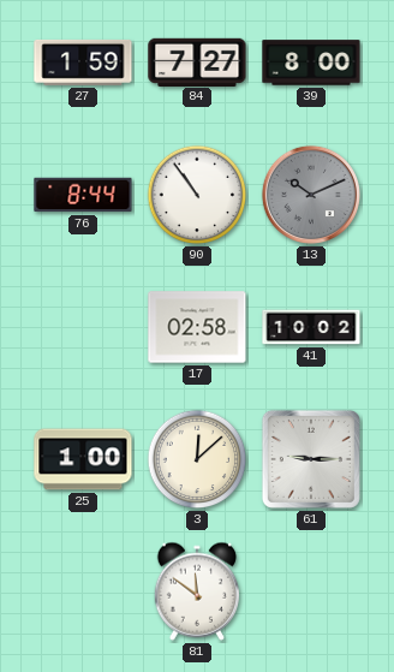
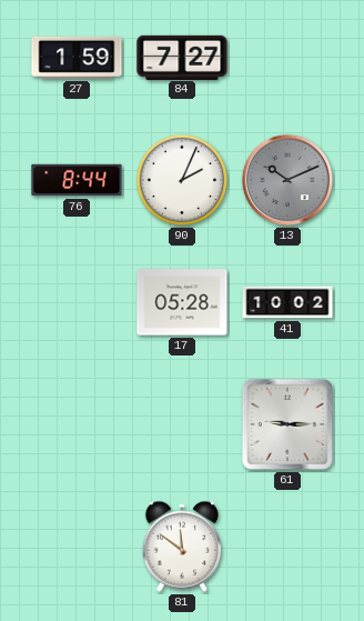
39: 8:00 -> none
90: 10:54 -> 2:04
17: 02:58 -> 05:28
25: 1:00 -> none
3: 12:08 -> none
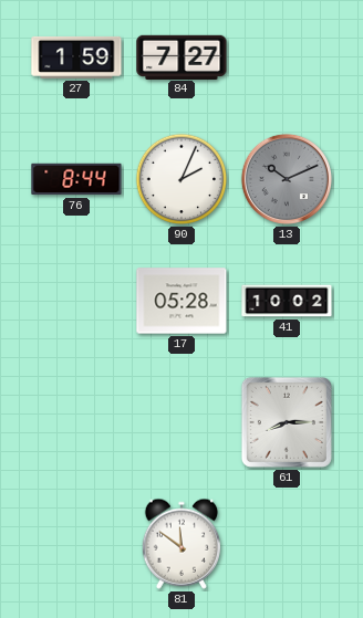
61: 9:15 -> 8:15
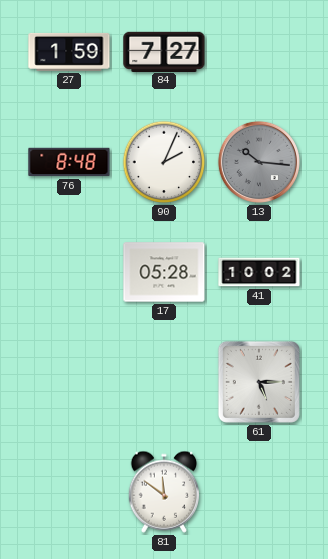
76: 8:44 -> 8:48
13: 10:11 -> 10:16
61: 8:15 -> 5:15
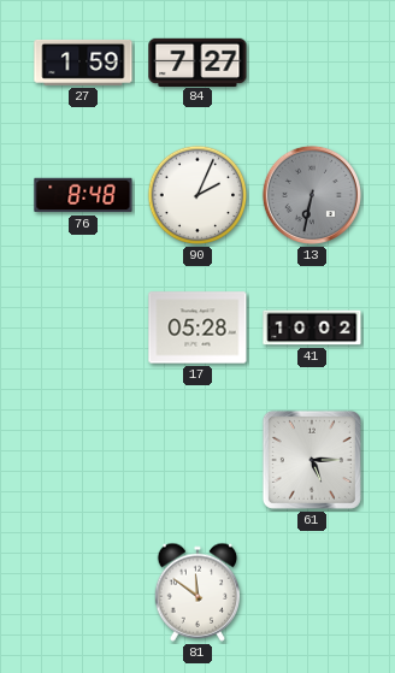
13: 10:16 -> 6:32
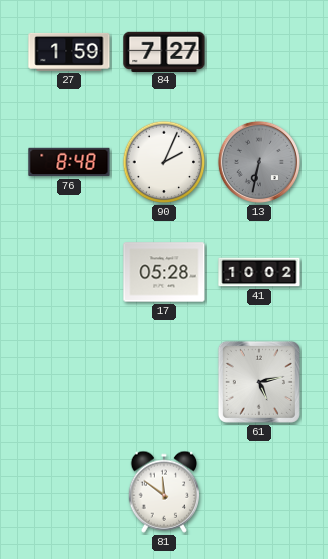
61: 5:15 -> 5:13
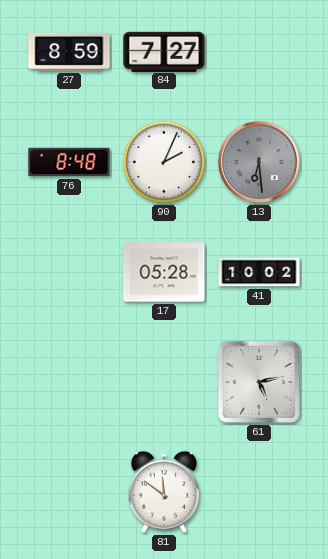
27: 1:59 -> 8:59
13: 6:32 -> 6:29
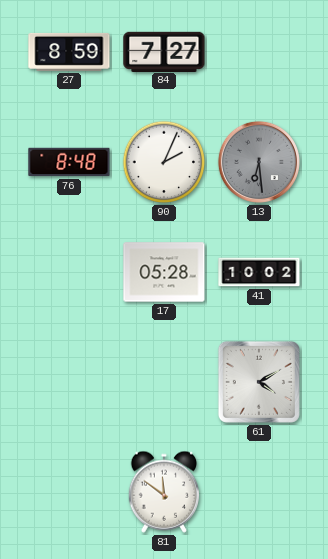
61: 5:13 -> 4:10
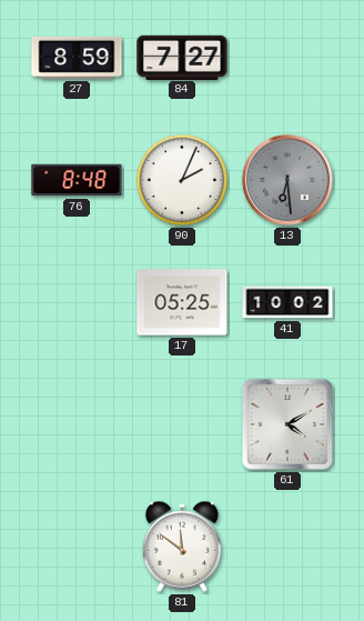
17: 05:28 -> 05:25
